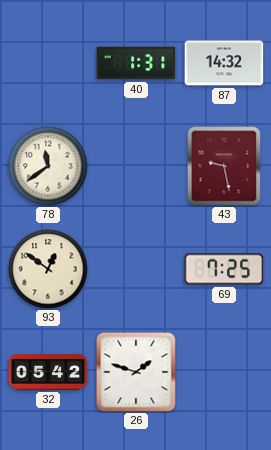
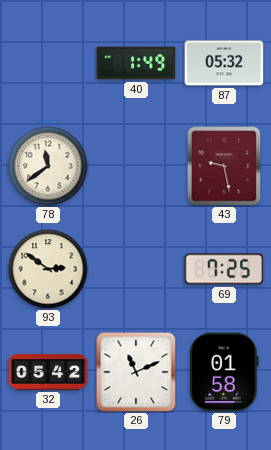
40: 1:31 -> 1:49
87: 14:32 -> 05:32
93: 12:51 -> 2:51
26: 1:48 -> 11:11
79: none -> 01:58
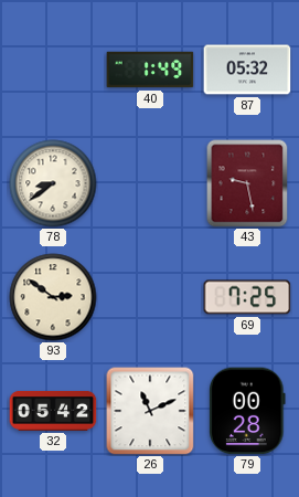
78: 11:39 -> 8:39
79: 01:58 -> 00:28
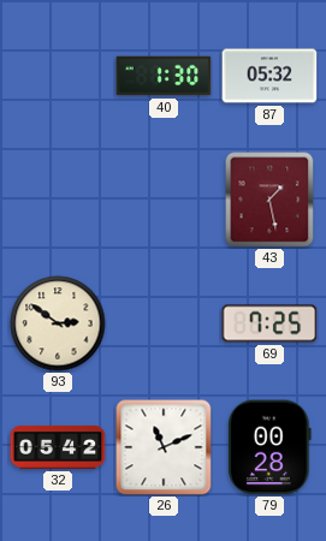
40: 1:49 -> 1:30
78: 8:39 -> none
43: 9:28 -> 1:28
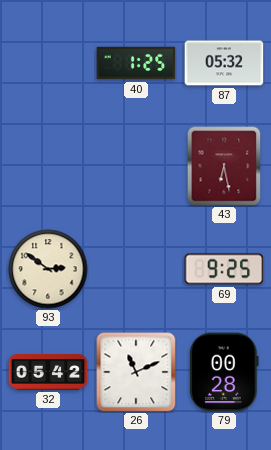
40: 1:30 -> 1:25
43: 1:28 -> 6:28
69: 7:25 -> 9:25
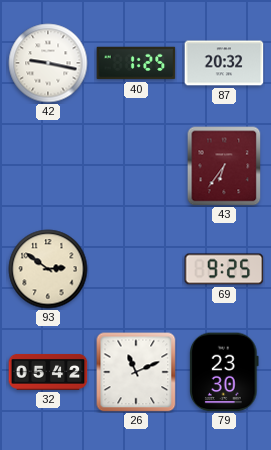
42: none -> 9:17
87: 05:32 -> 20:32
43: 6:28 -> 6:36
79: 00:28 -> 23:30
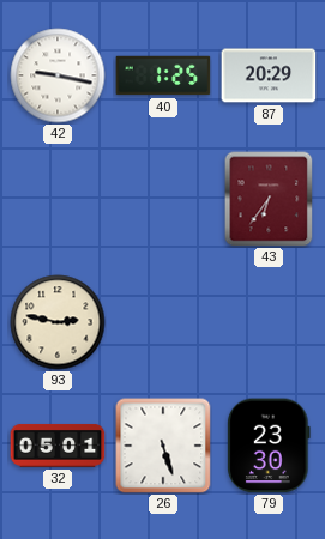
87: 20:32 -> 20:29
93: 2:51 -> 2:47
69: 9:25 -> none
32: 05:42 -> 05:01
26: 11:11 -> 5:27
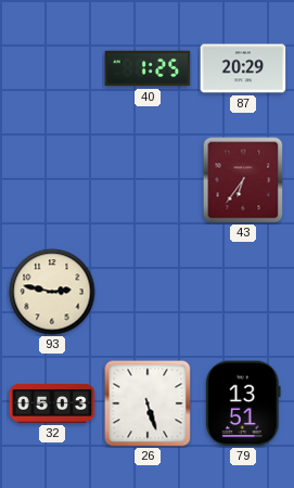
42: 9:17 -> none
32: 05:01 -> 05:03
79: 23:30 -> 13:51
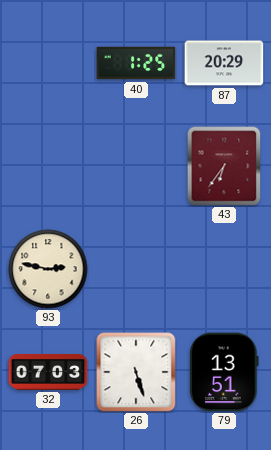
32: 05:03 -> 07:03
